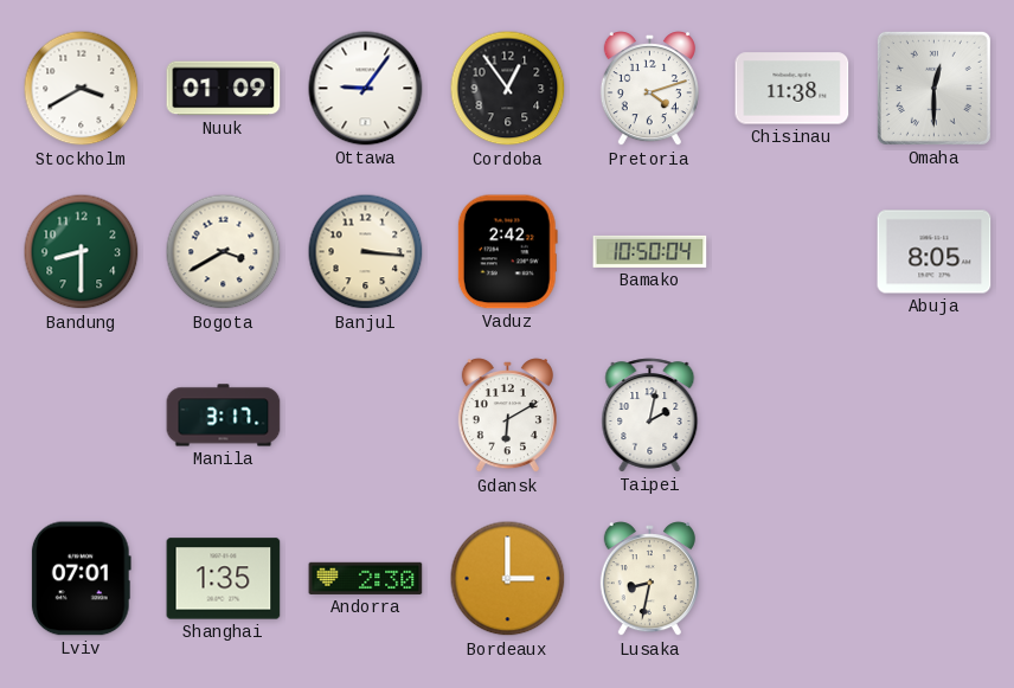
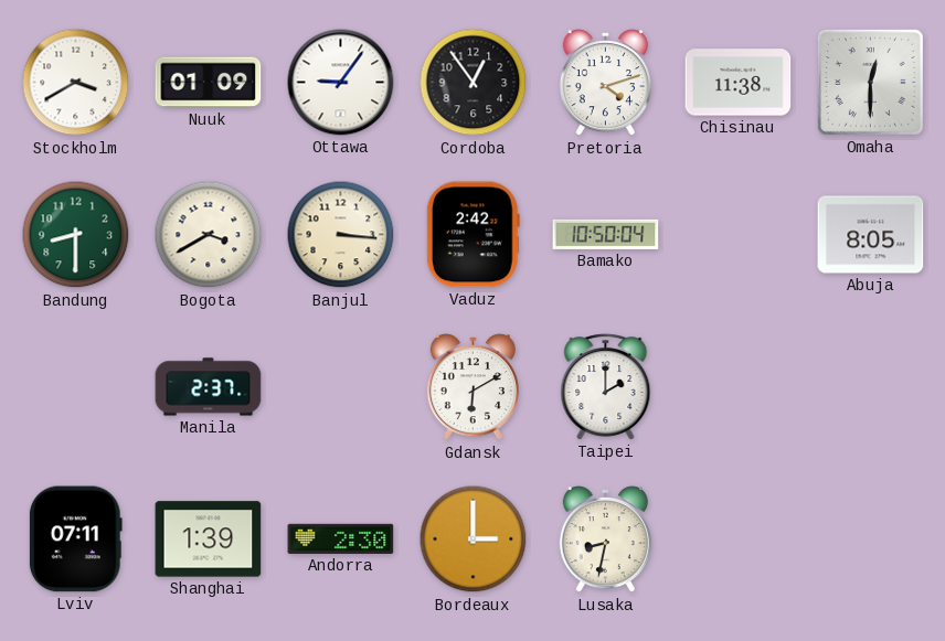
Manila: 3:17 -> 2:37
Taipei: 2:02 -> 2:00
Lviv: 07:01 -> 07:11
Shanghai: 1:35 -> 1:39
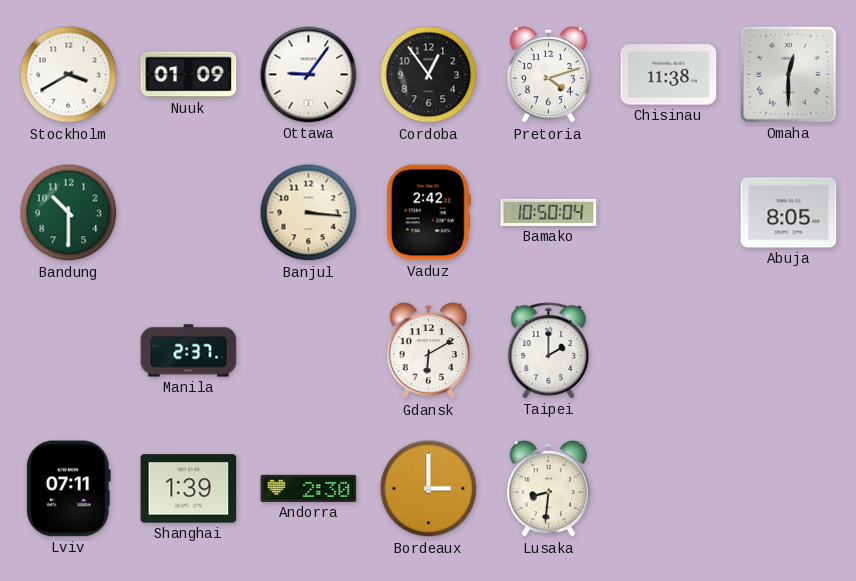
Bandung: 8:30 -> 10:30
Bogota: 3:40 -> none
Lusaka: 8:32 -> 8:31
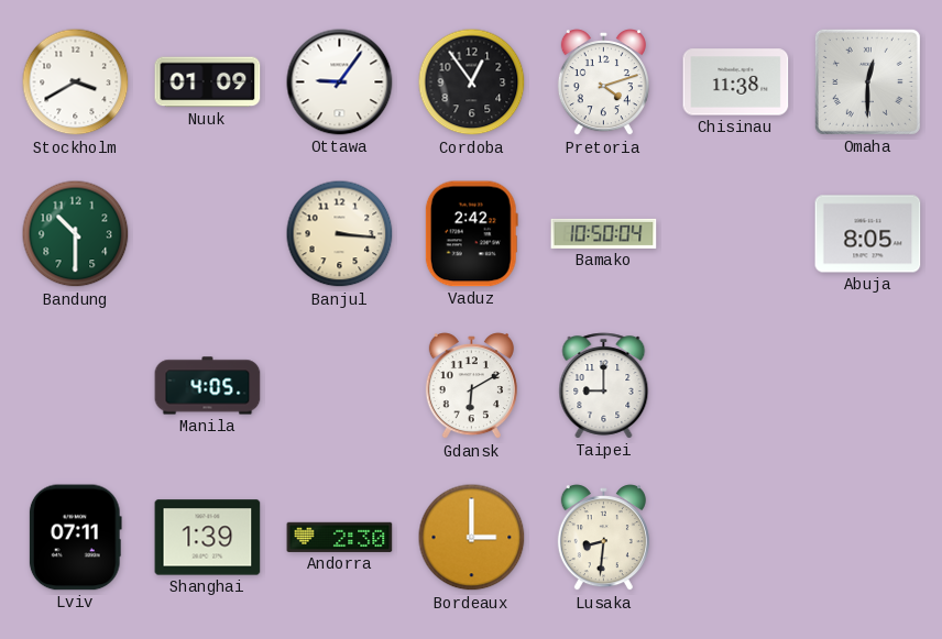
Manila: 2:37 -> 4:05
Taipei: 2:00 -> 9:00
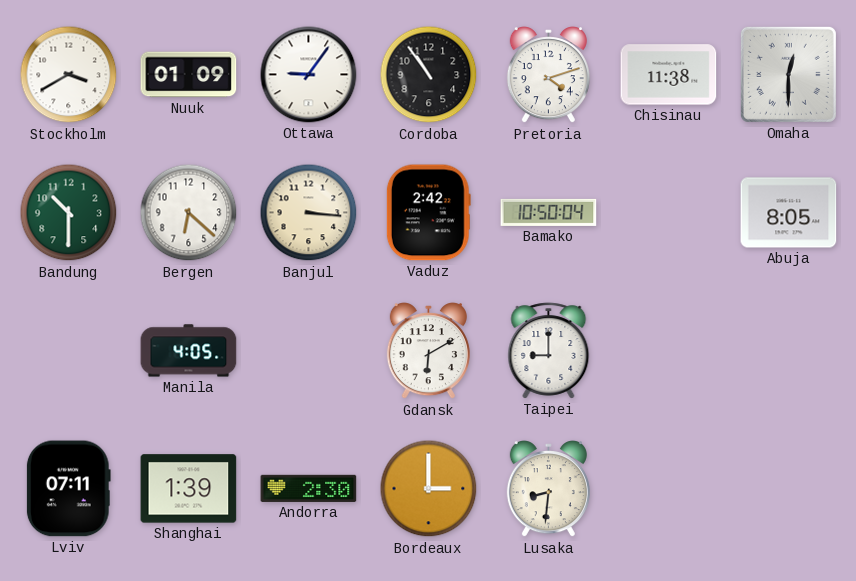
Cordoba: 12:54 -> 10:54
Bergen: none -> 6:22
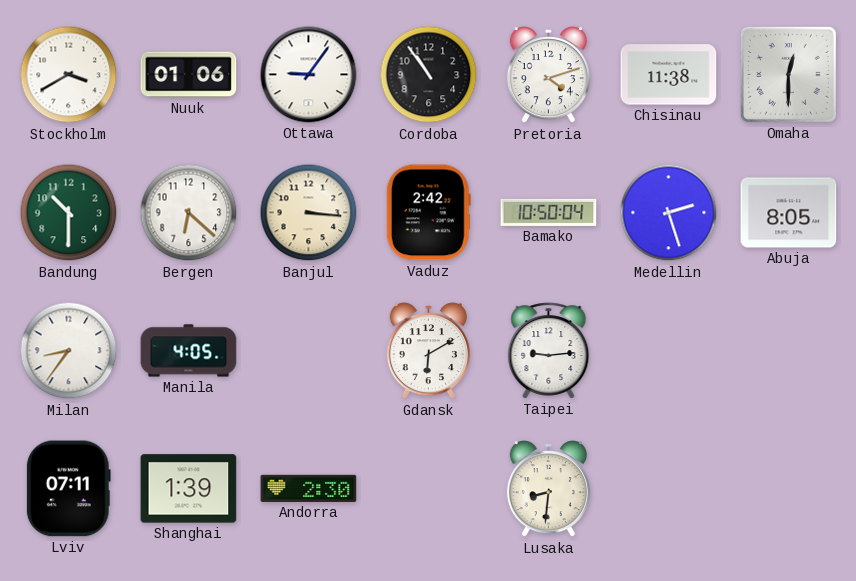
Nuuk: 01:09 -> 01:06
Medellin: none -> 2:27
Milan: none -> 8:36
Taipei: 9:00 -> 9:14
Bordeaux: 3:00 -> none
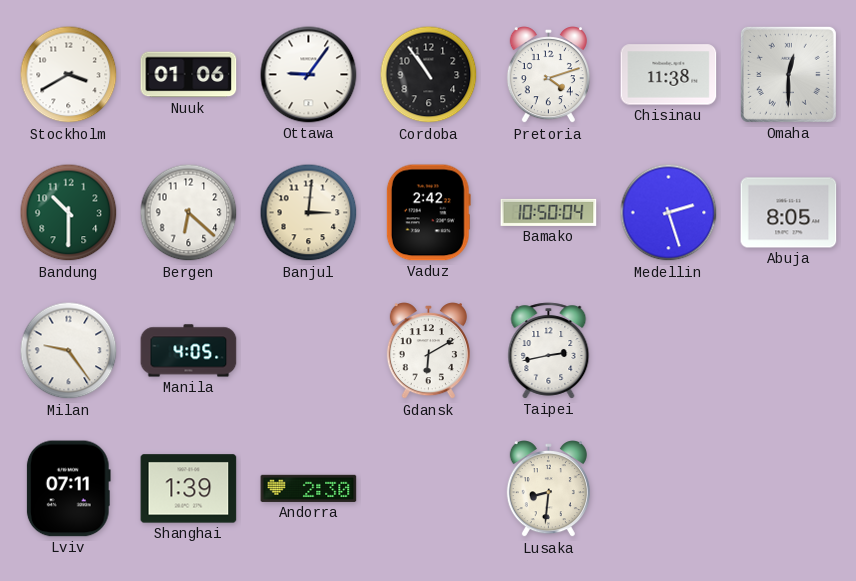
Banjul: 3:16 -> 3:01
Milan: 8:36 -> 9:24
Taipei: 9:14 -> 2:43
